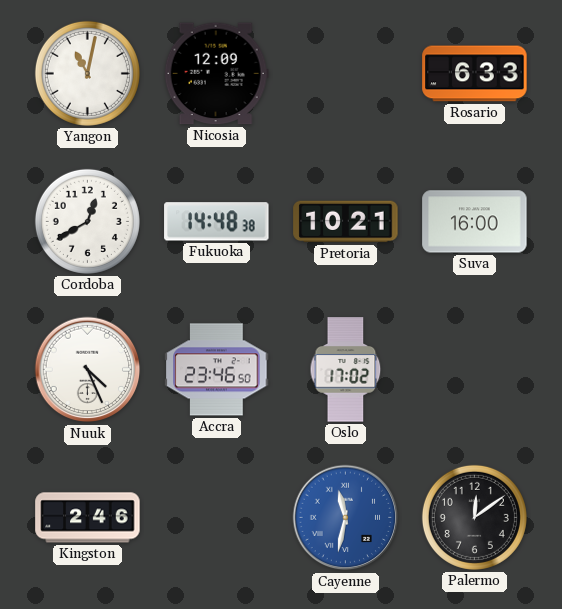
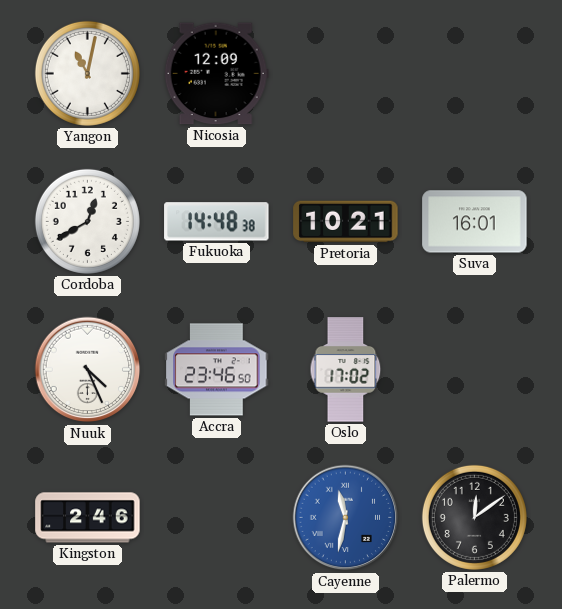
Rosario: 6:33 -> none
Suva: 16:00 -> 16:01
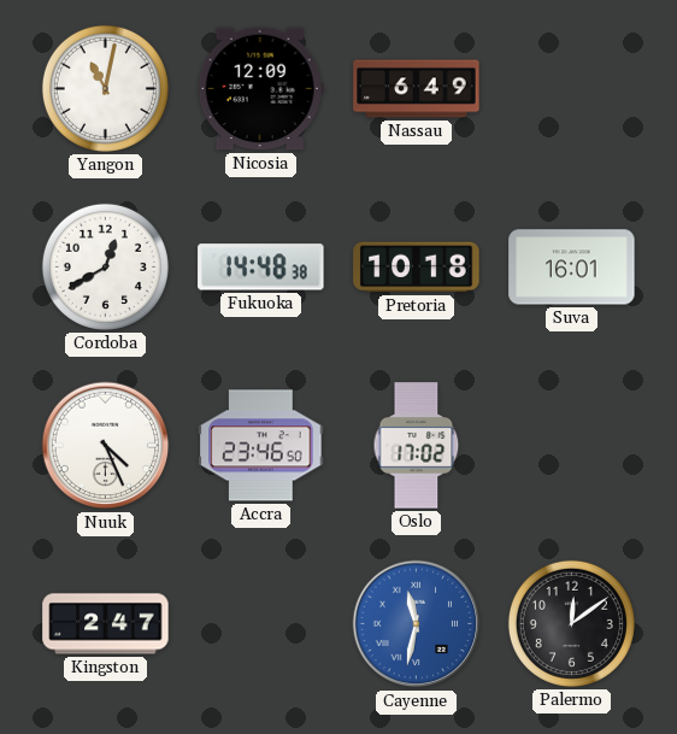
Nassau: none -> 6:49
Pretoria: 10:21 -> 10:18
Kingston: 2:46 -> 2:47
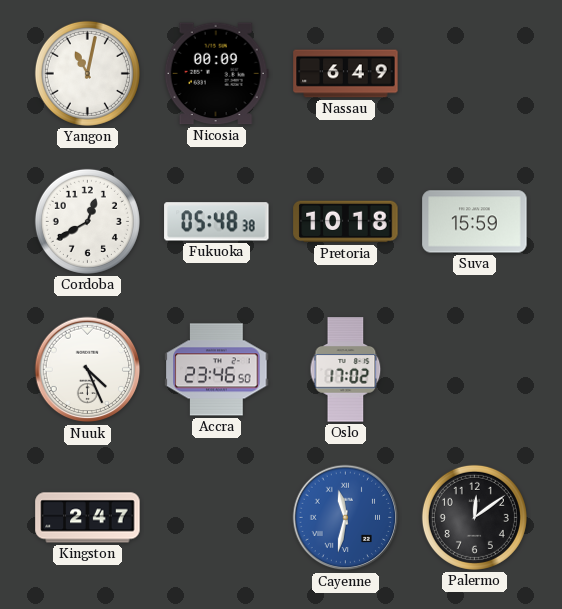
Nicosia: 12:09 -> 00:09
Fukuoka: 14:48 -> 05:48
Suva: 16:01 -> 15:59
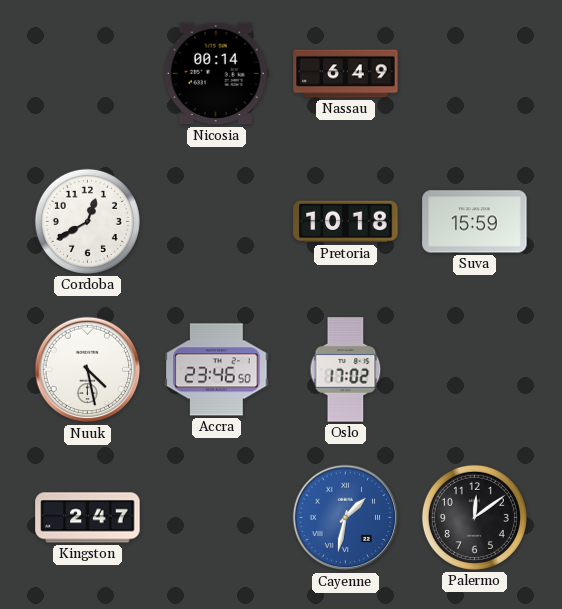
Yangon: 11:02 -> none
Nicosia: 00:09 -> 00:14
Fukuoka: 05:48 -> none
Nuuk: 4:26 -> 4:28
Cayenne: 11:32 -> 1:32
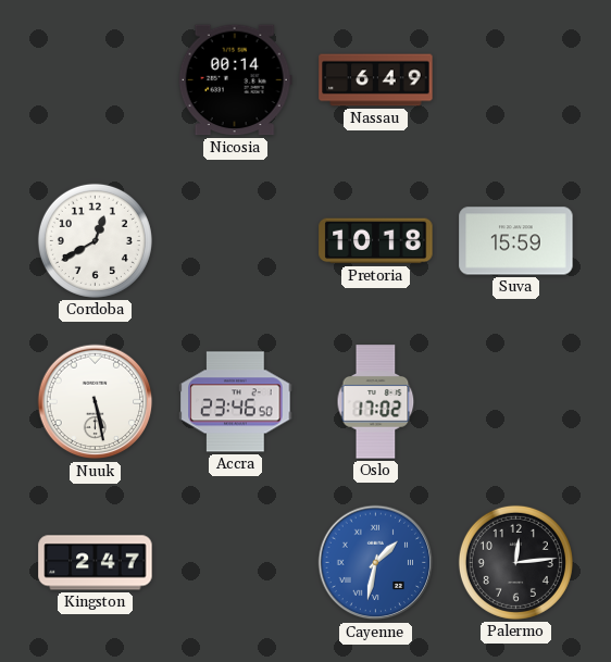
Nuuk: 4:28 -> 5:28
Palermo: 12:09 -> 12:14
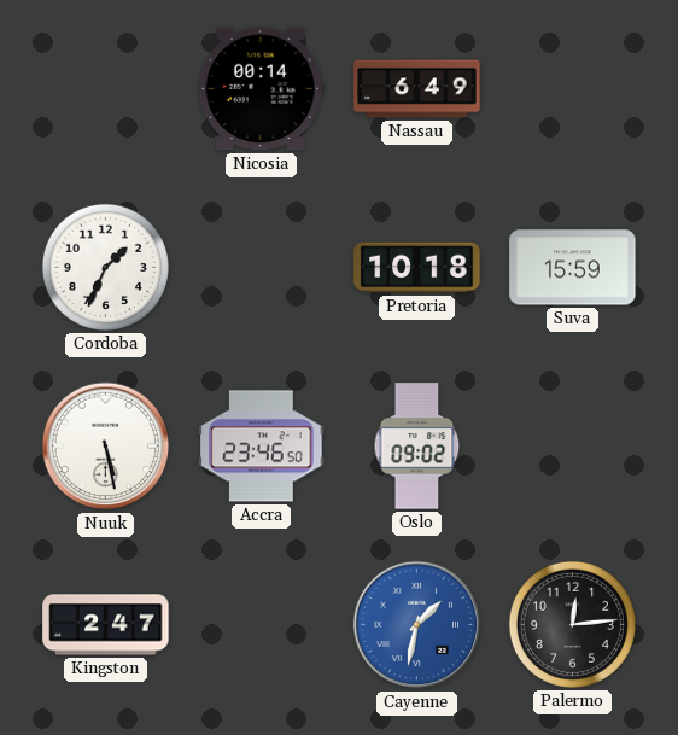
Cordoba: 12:40 -> 1:34
Oslo: 17:02 -> 09:02
